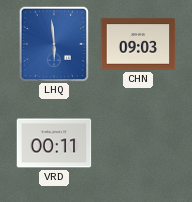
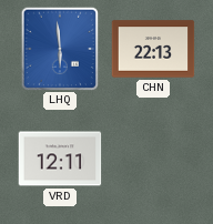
CHN: 09:03 -> 22:13
VRD: 00:11 -> 12:11
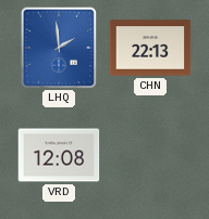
LHQ: 5:59 -> 1:59
VRD: 12:11 -> 12:08
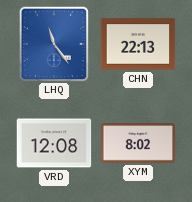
LHQ: 1:59 -> 11:24
XYM: none -> 8:02
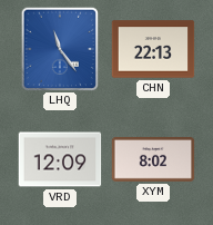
VRD: 12:08 -> 12:09
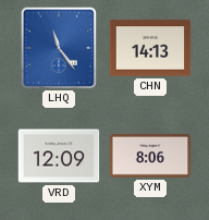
CHN: 22:13 -> 14:13
XYM: 8:02 -> 8:06
